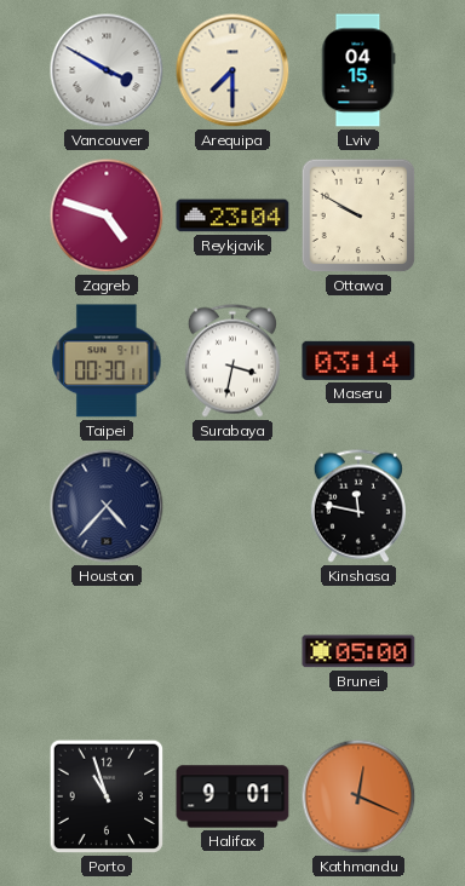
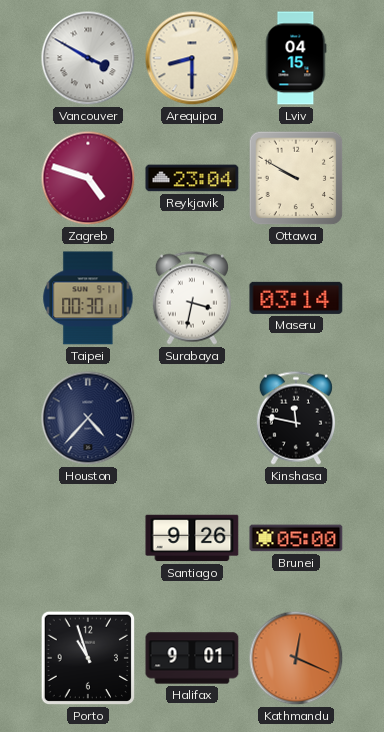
Arequipa: 7:30 -> 8:30
Santiago: none -> 9:26
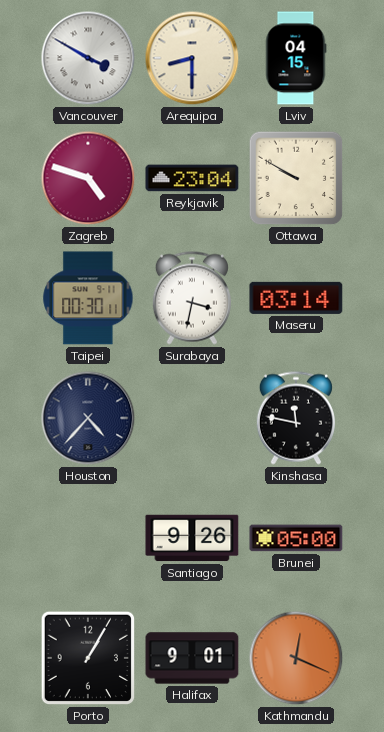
Porto: 10:57 -> 1:05
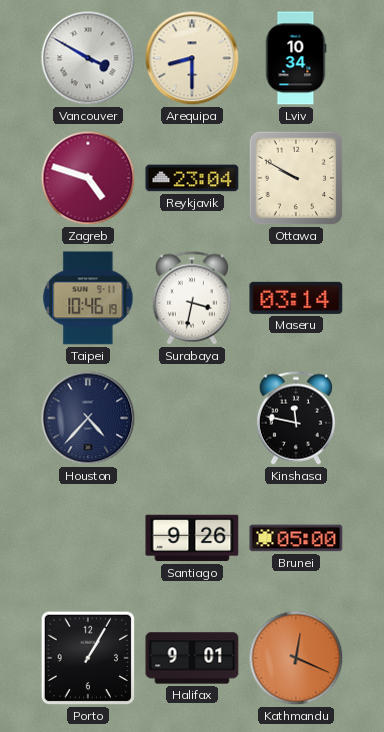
Lviv: 04:15 -> 10:34
Taipei: 00:30 -> 10:46
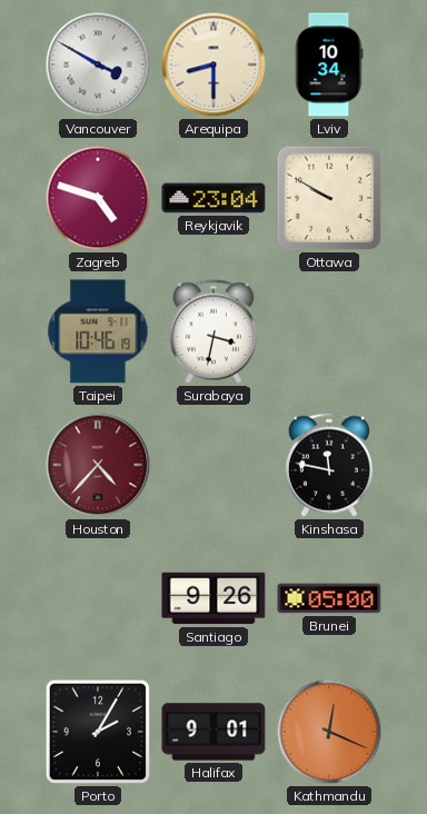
Maseru: 03:14 -> none
Houston dial: navy -> burgundy
Porto: 1:05 -> 2:05
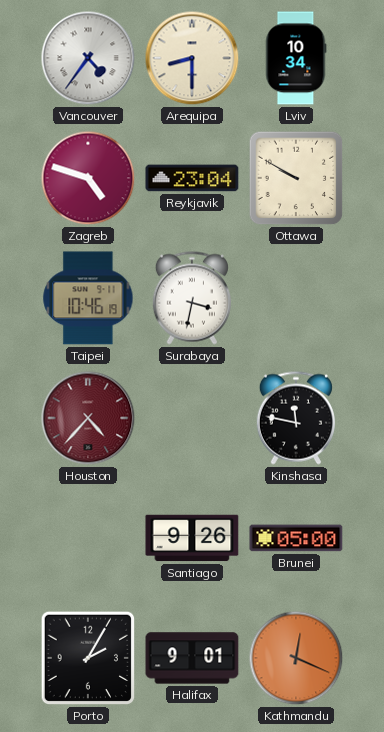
Vancouver: 3:50 -> 4:36
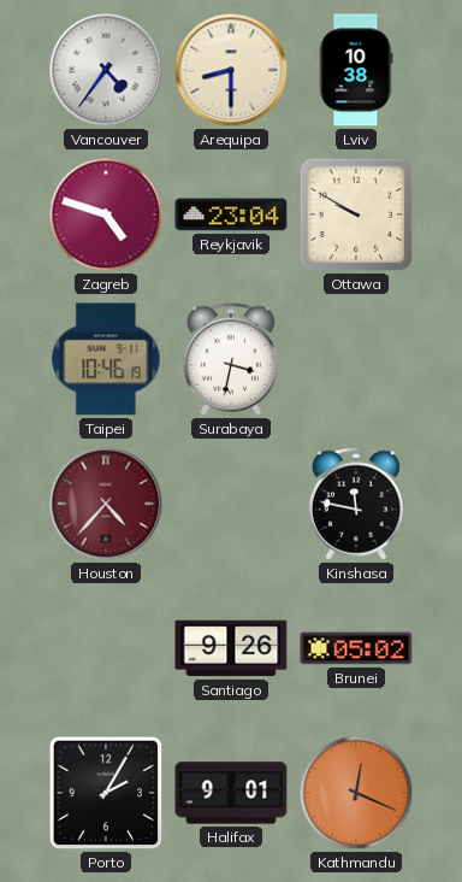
Lviv: 10:34 -> 10:38
Brunei: 05:00 -> 05:02
